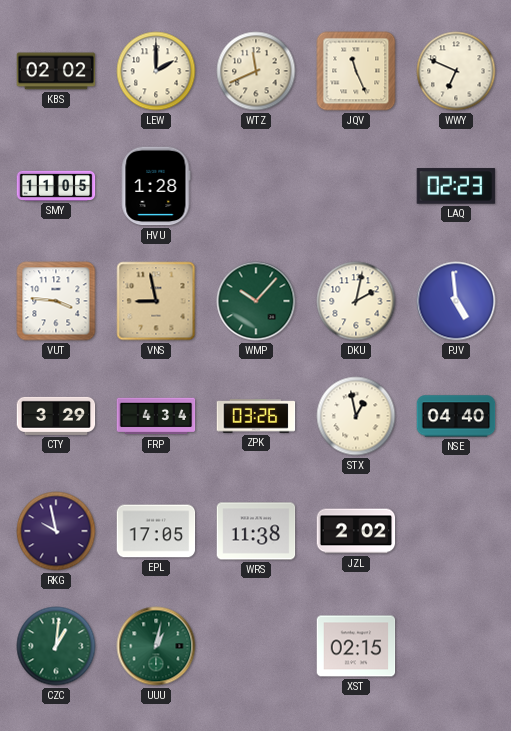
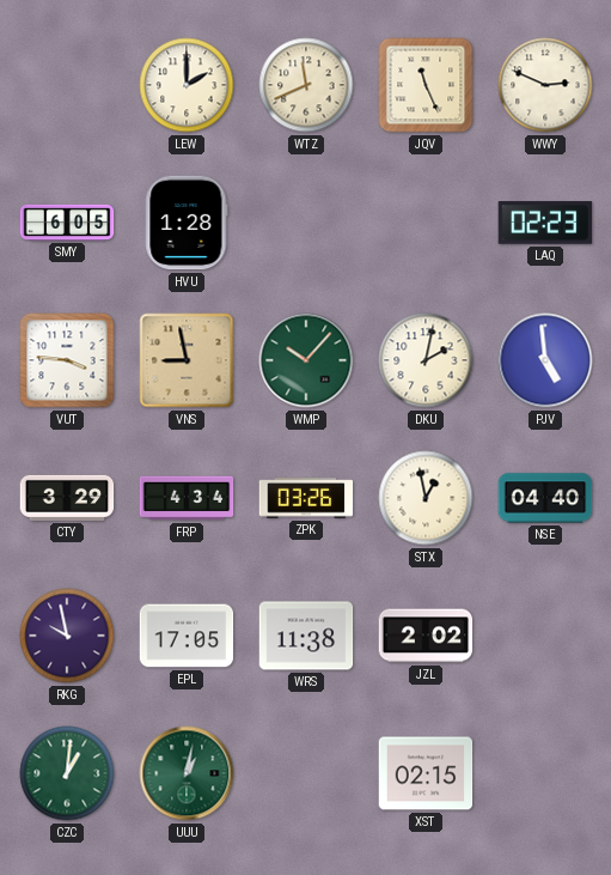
KBS: 02:02 -> none
WWY: 6:49 -> 2:49
SMY: 11:05 -> 6:05
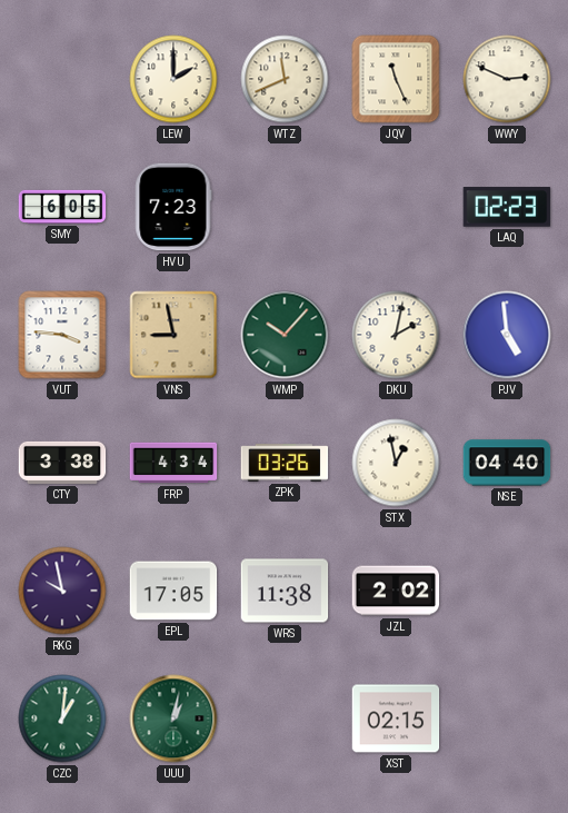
HVU: 1:28 -> 7:23
CTY: 3:29 -> 3:38
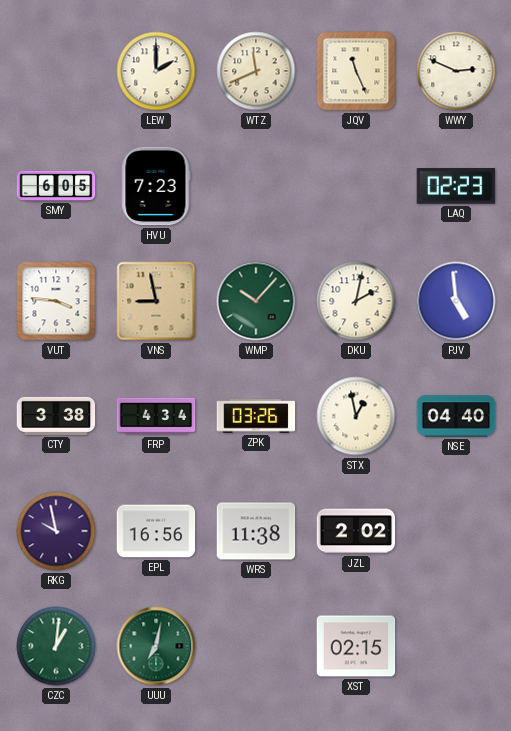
EPL: 17:05 -> 16:56
UUU: 1:02 -> 7:02
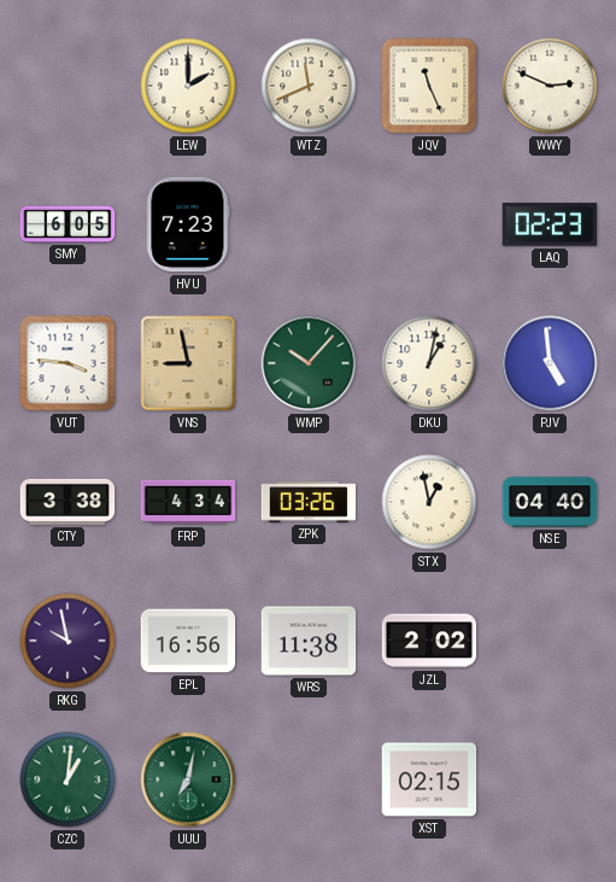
DKU: 2:02 -> 1:02
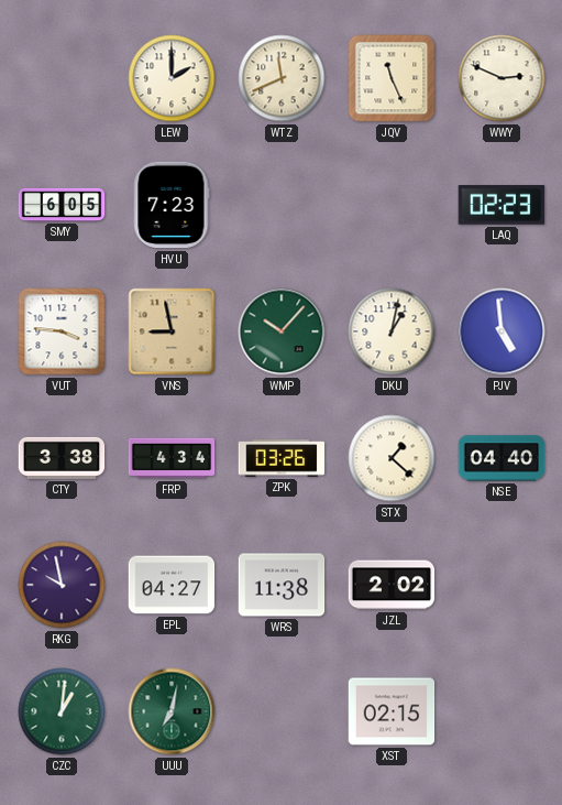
STX: 12:58 -> 1:22
EPL: 16:56 -> 04:27
